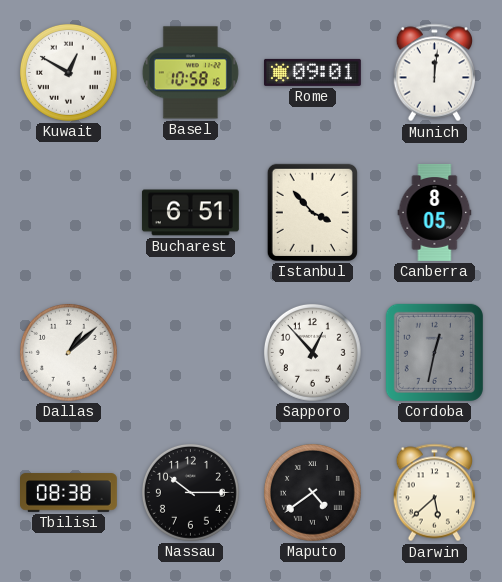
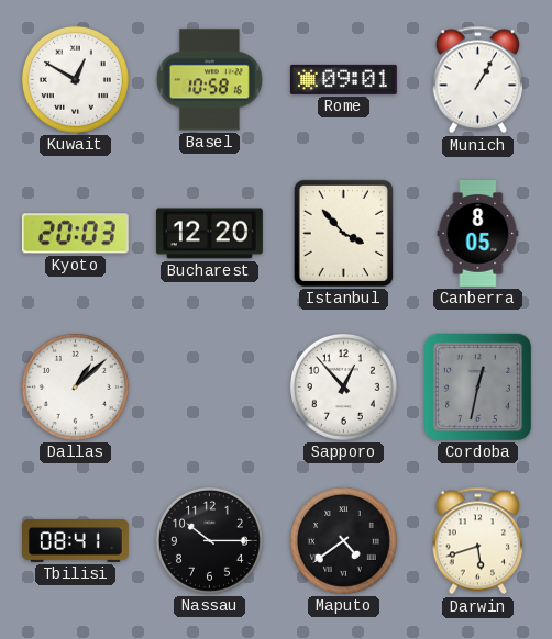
Munich: 12:01 -> 1:05
Kyoto: none -> 20:03
Bucharest: 6:51 -> 12:20
Tbilisi: 08:38 -> 08:41
Darwin: 5:38 -> 5:42
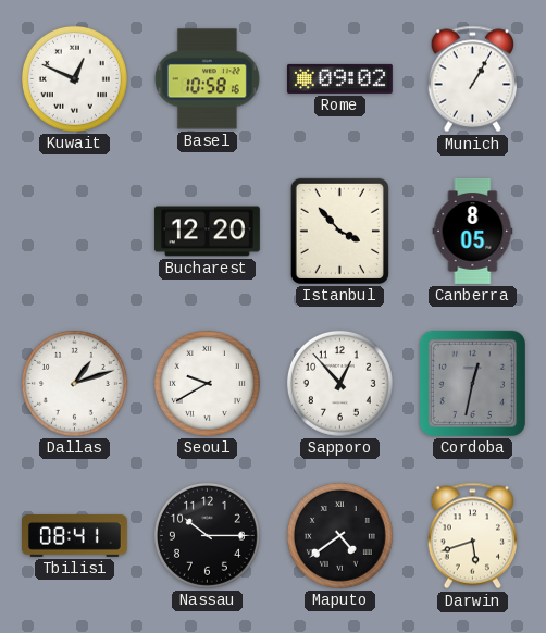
Kuwait: 12:50 -> 12:49
Rome: 09:01 -> 09:02
Kyoto: 20:03 -> none
Dallas: 1:08 -> 1:12
Seoul: none -> 9:40
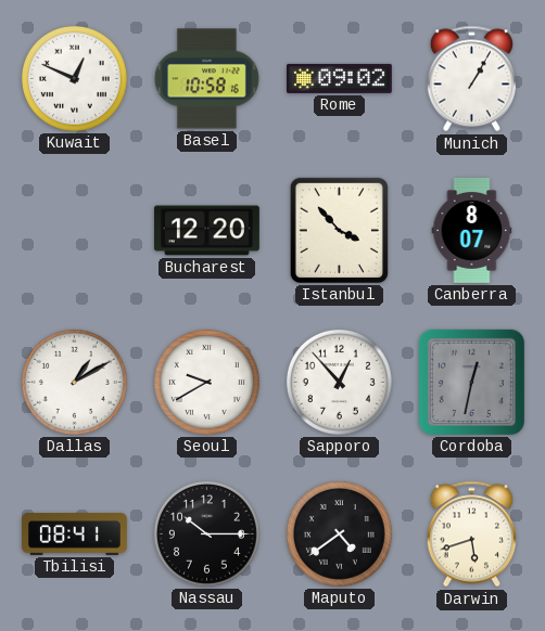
Canberra: 8:05 -> 8:07
Dallas: 1:12 -> 1:10
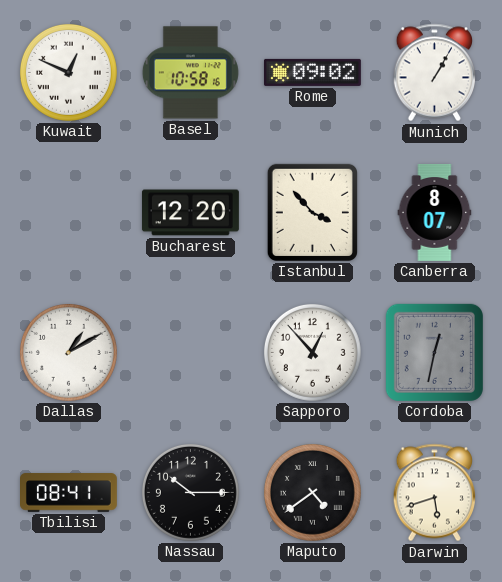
Seoul: 9:40 -> none
